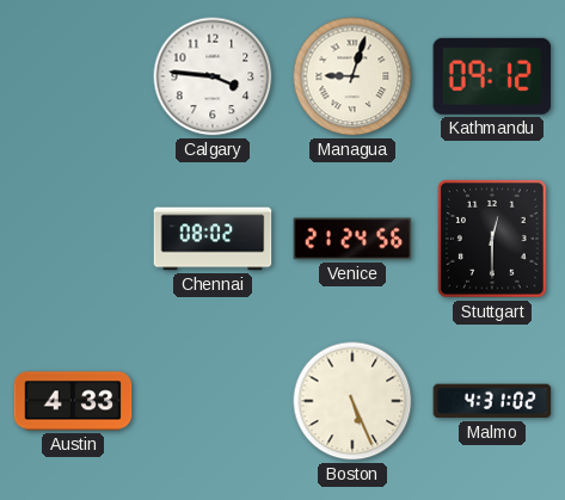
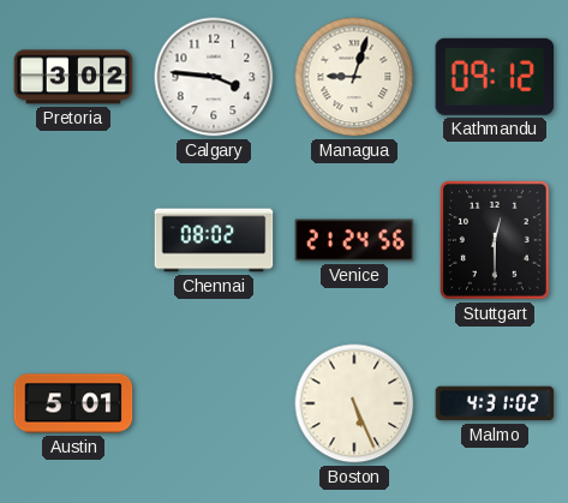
Pretoria: none -> 3:02
Austin: 4:33 -> 5:01
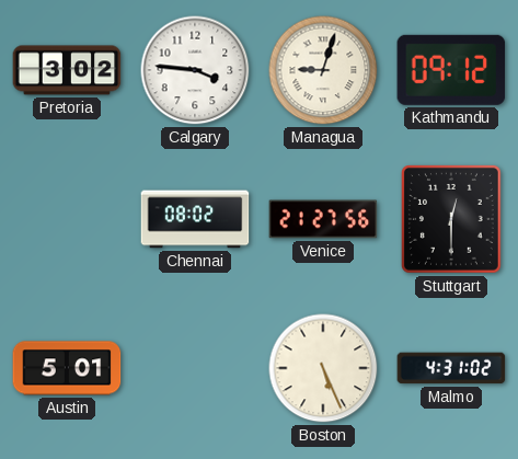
Venice: 21:24 -> 21:27
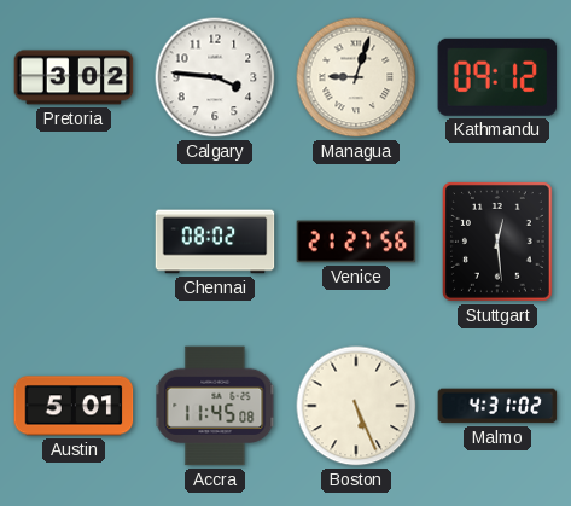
Stuttgart: 12:30 -> 12:29
Accra: none -> 11:45
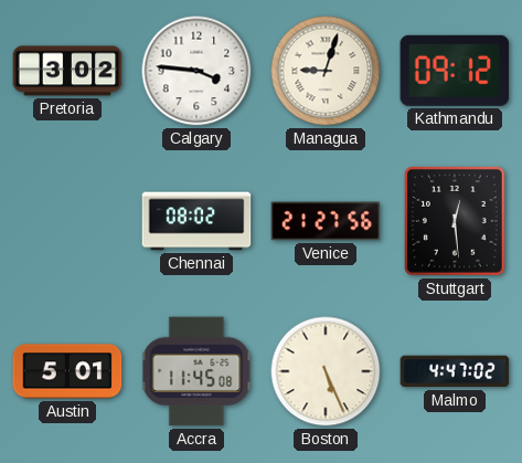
Malmo: 4:31 -> 4:47
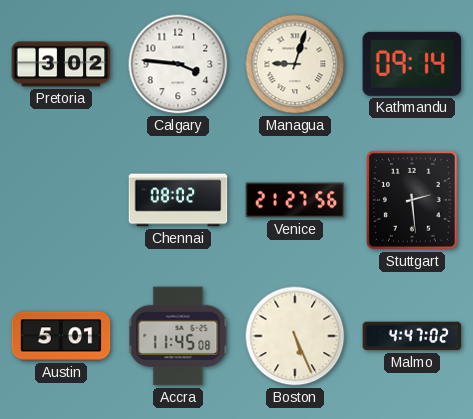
Kathmandu: 09:12 -> 09:14
Stuttgart: 12:29 -> 2:29
